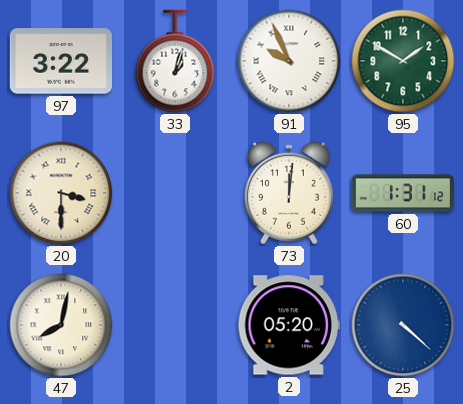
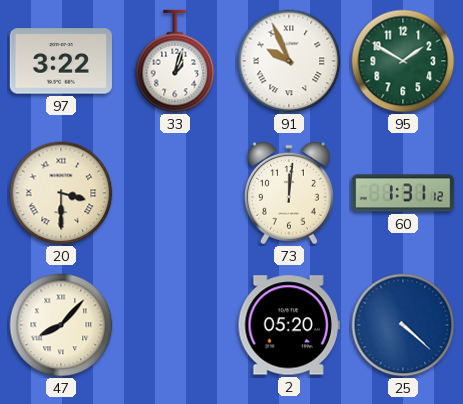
47: 8:02 -> 8:07
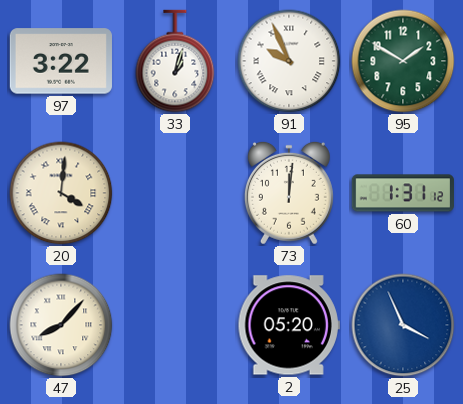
20: 3:30 -> 4:01
25: 4:22 -> 3:56
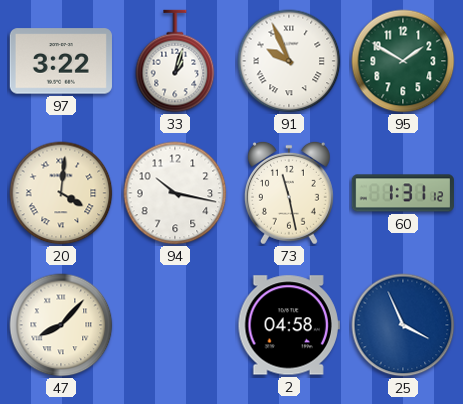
94: none -> 10:17
73: 12:01 -> 11:28
2: 05:20 -> 04:58
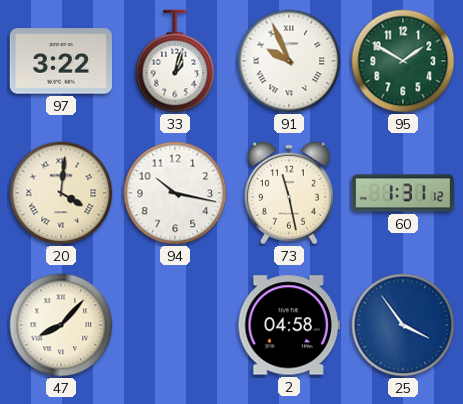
25: 3:56 -> 3:54
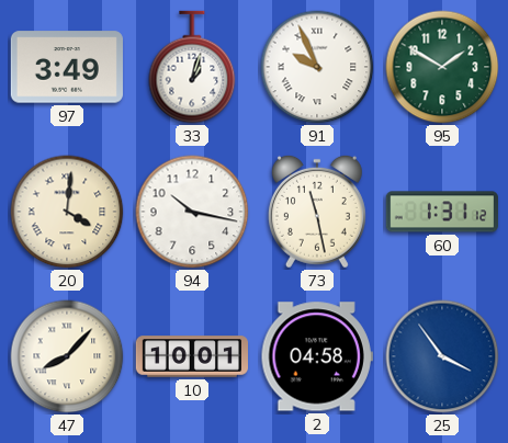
97: 3:22 -> 3:49
10: none -> 10:01
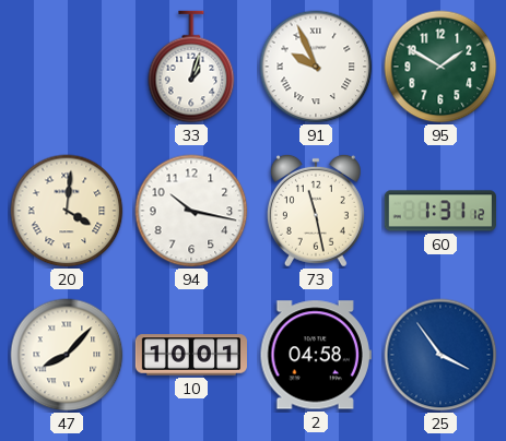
97: 3:49 -> none
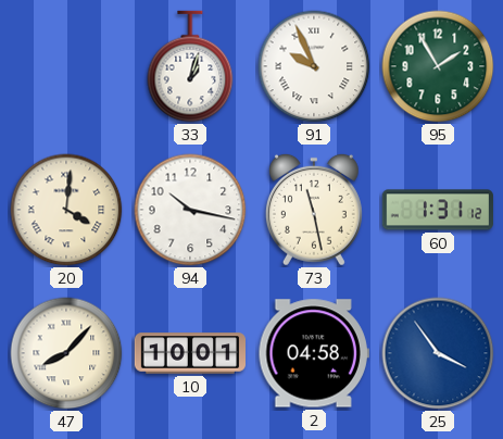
95: 1:50 -> 1:55
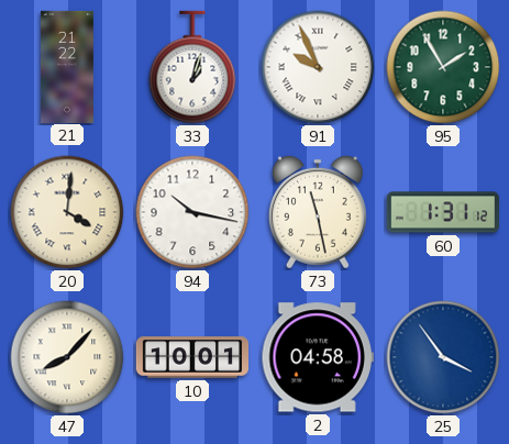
21: none -> 21:22
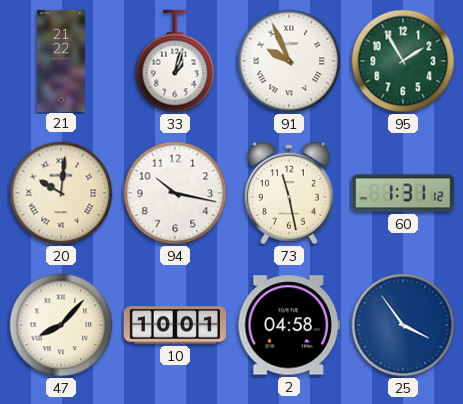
20: 4:01 -> 10:01
